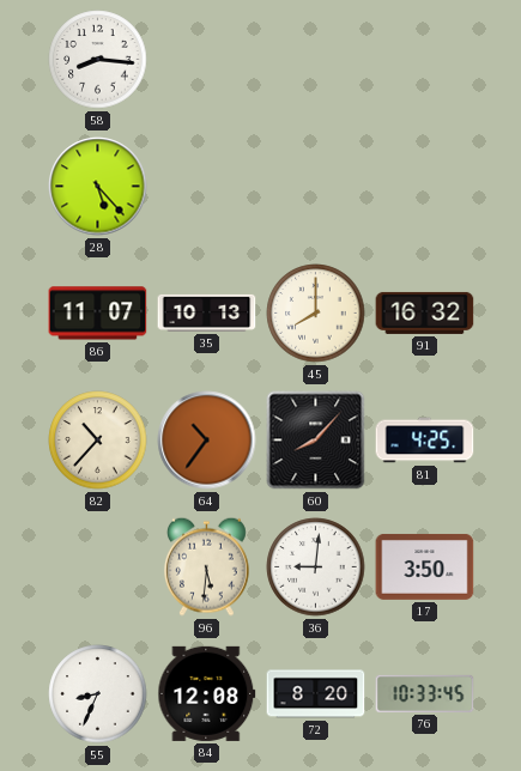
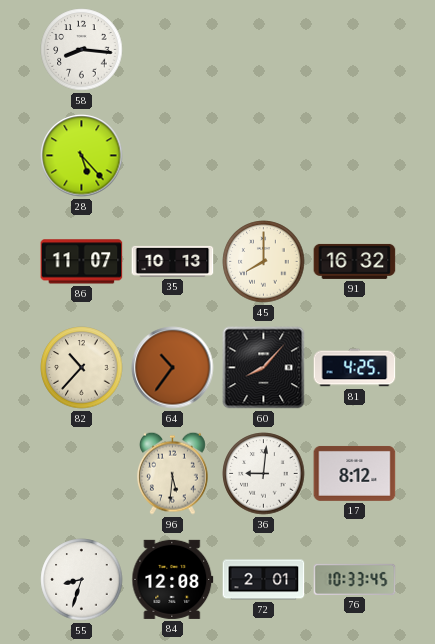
17: 3:50 -> 8:12
55: 8:34 -> 8:33
72: 8:20 -> 2:01
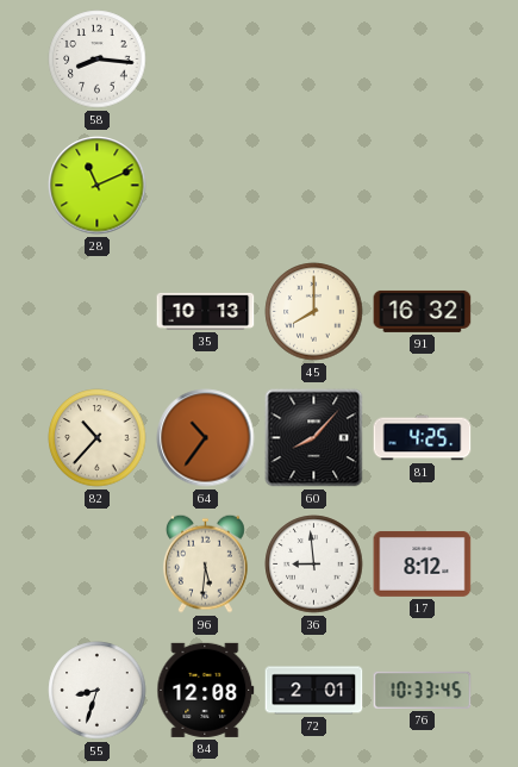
28: 5:23 -> 11:11
86: 11:07 -> none
36: 9:01 -> 8:59
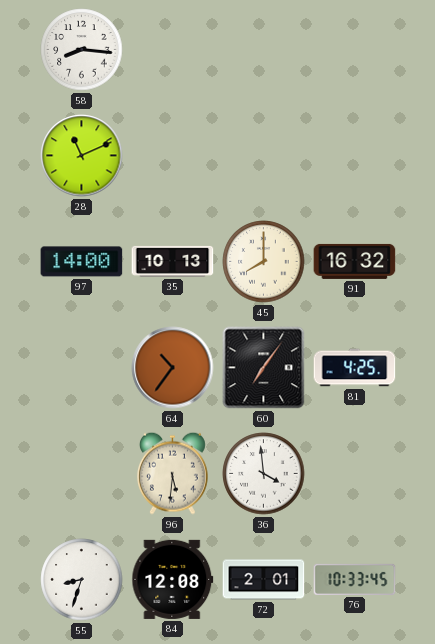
97: none -> 14:00
82: 10:37 -> none
60: 8:07 -> 7:06
36: 8:59 -> 3:59
17: 8:12 -> none
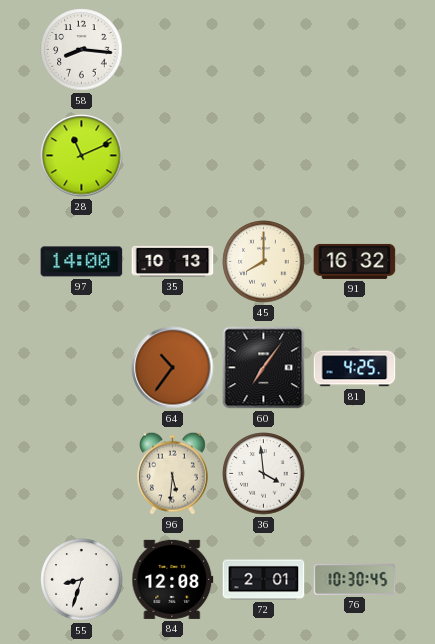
76: 10:33 -> 10:30
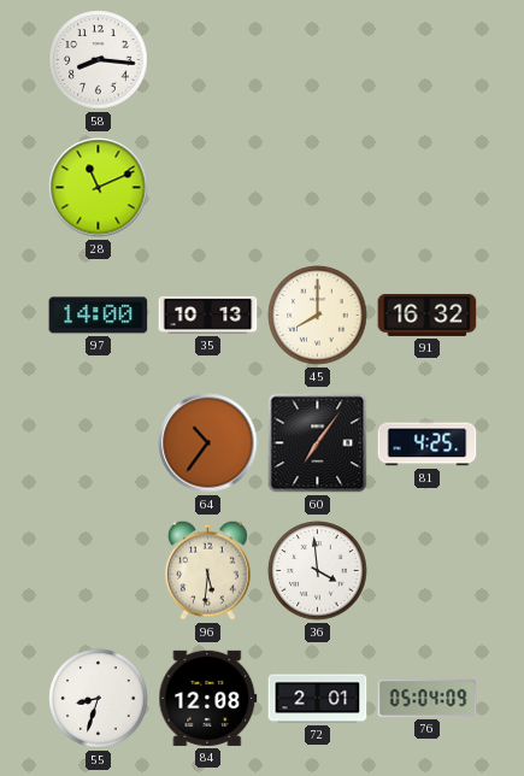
76: 10:30 -> 05:04
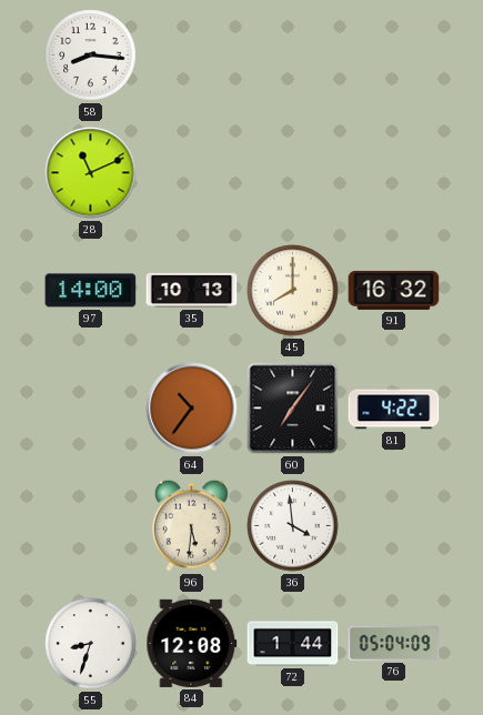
81: 4:25 -> 4:22
72: 2:01 -> 1:44
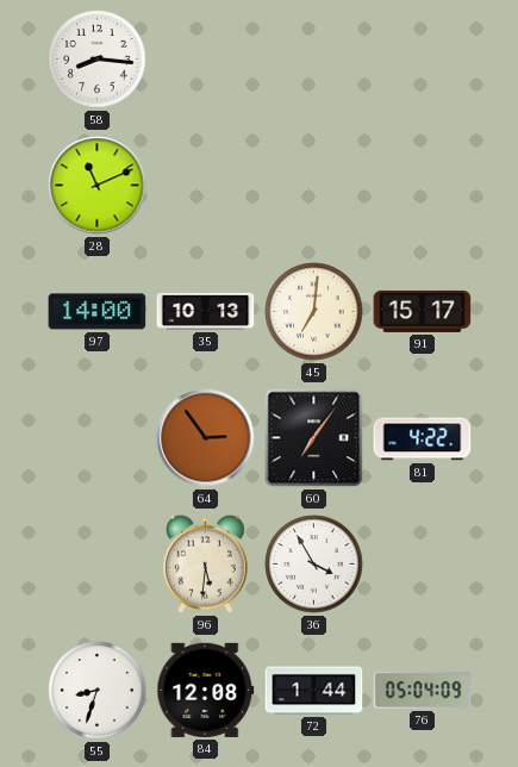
45: 8:00 -> 7:01
91: 16:32 -> 15:17
64: 10:36 -> 2:54
36: 3:59 -> 3:55
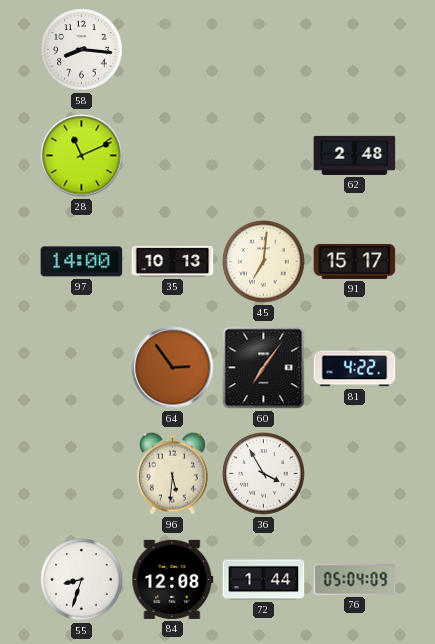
62: none -> 2:48
